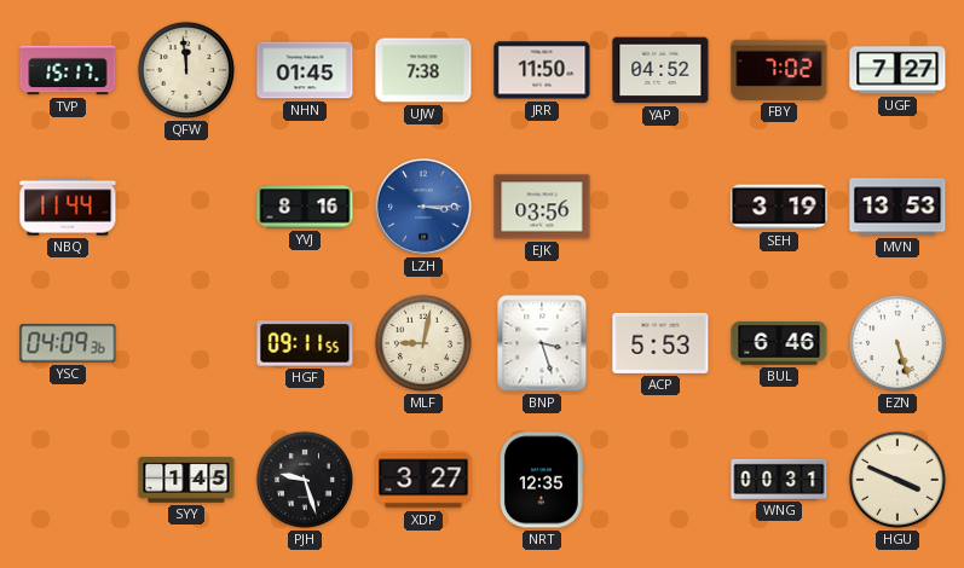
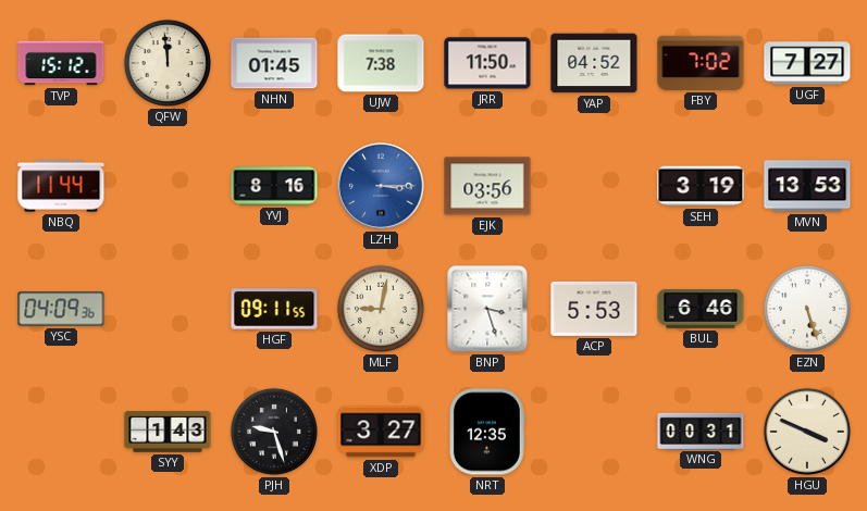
TVP: 15:17 -> 15:12
SYY: 1:45 -> 1:43
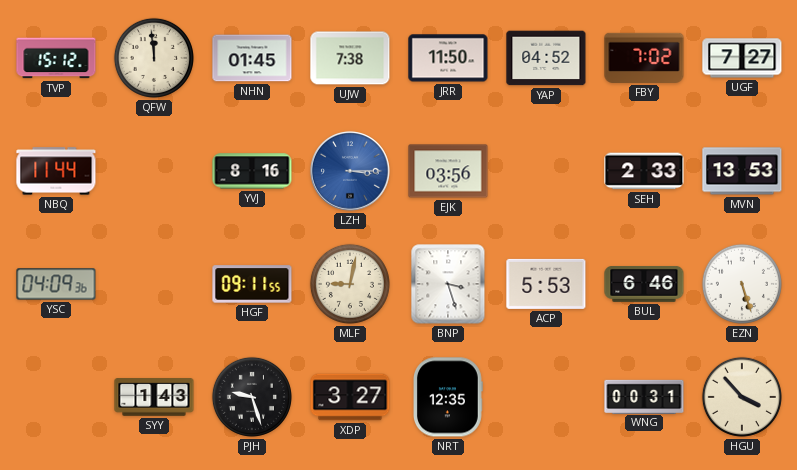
SEH: 3:19 -> 2:33
HGU: 3:49 -> 3:53
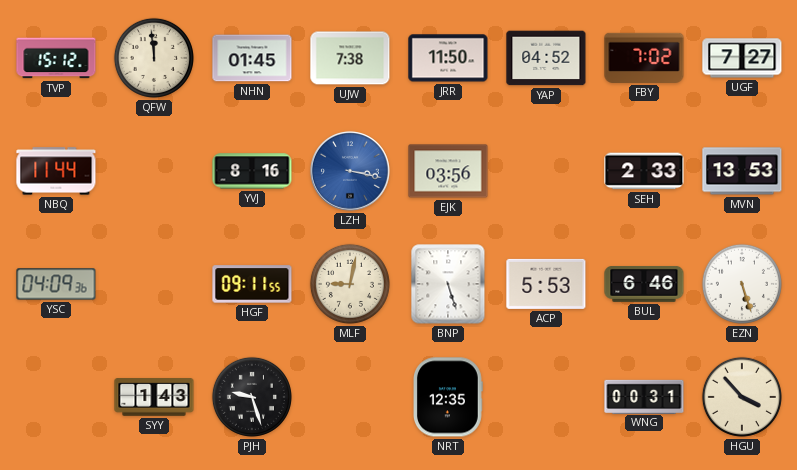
LZH: 3:15 -> 3:17
BNP: 3:27 -> 5:27
XDP: 3:27 -> none
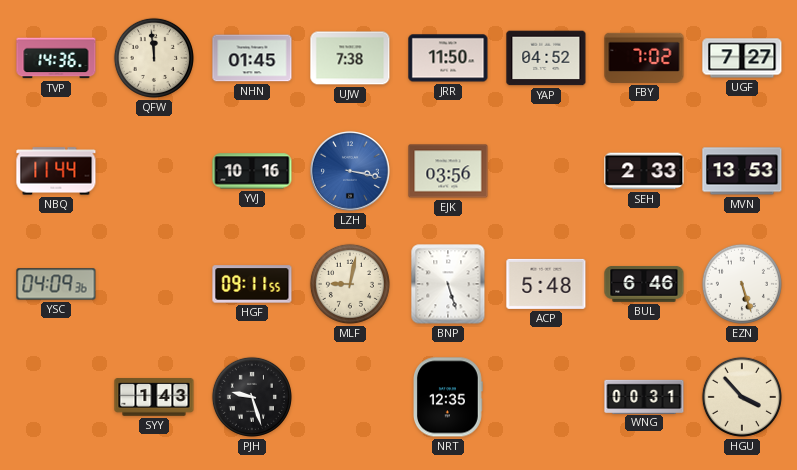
TVP: 15:12 -> 14:36
YVJ: 8:16 -> 10:16
ACP: 5:53 -> 5:48
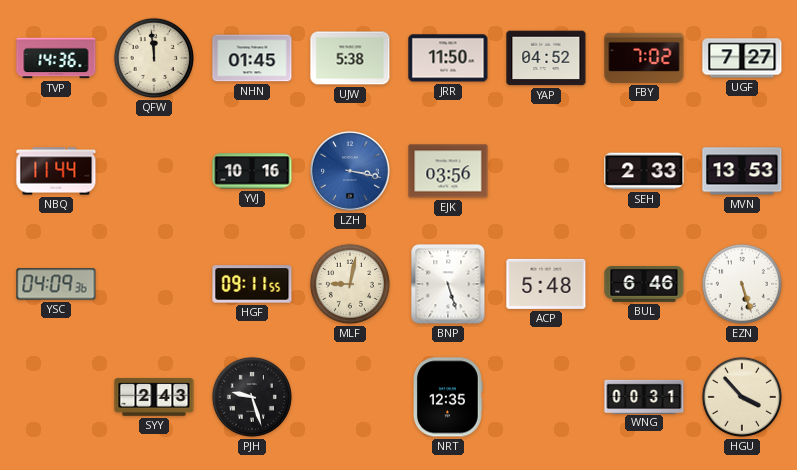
UJW: 7:38 -> 5:38
SYY: 1:43 -> 2:43
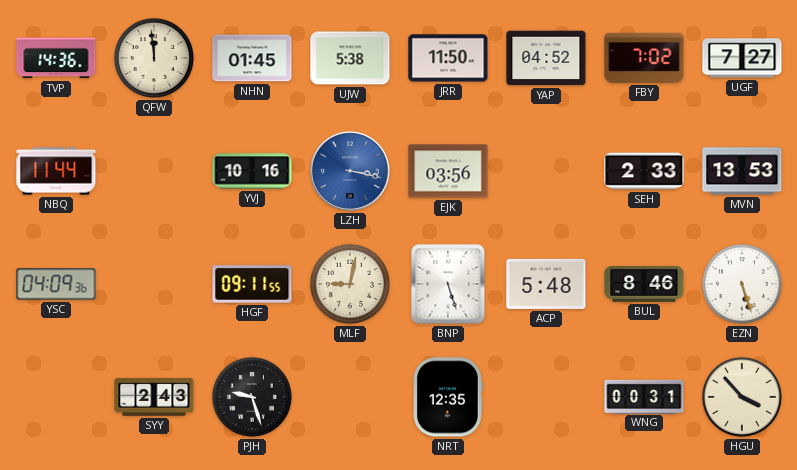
BUL: 6:46 -> 8:46
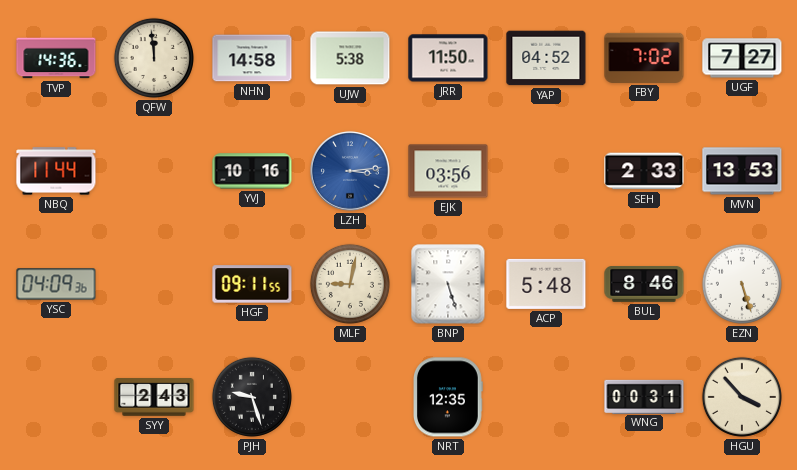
NHN: 01:45 -> 14:58
LZH: 3:17 -> 3:14
